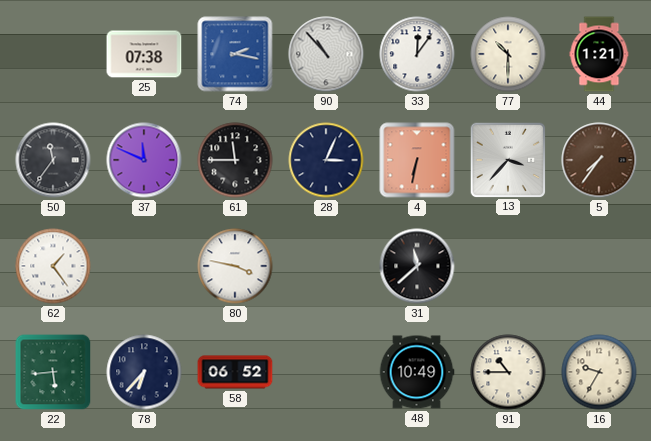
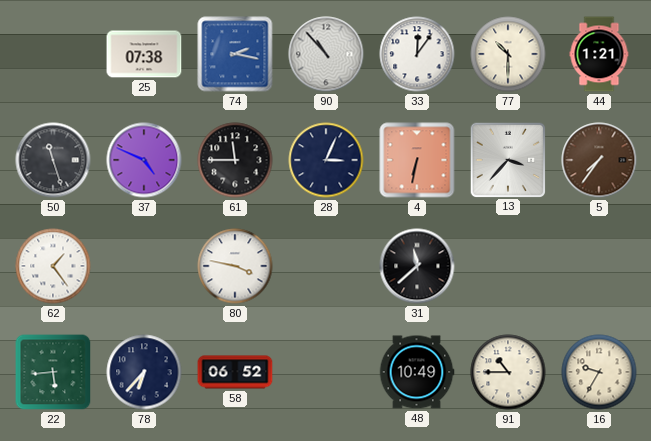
50: 11:36 -> 11:27
37: 11:49 -> 4:49
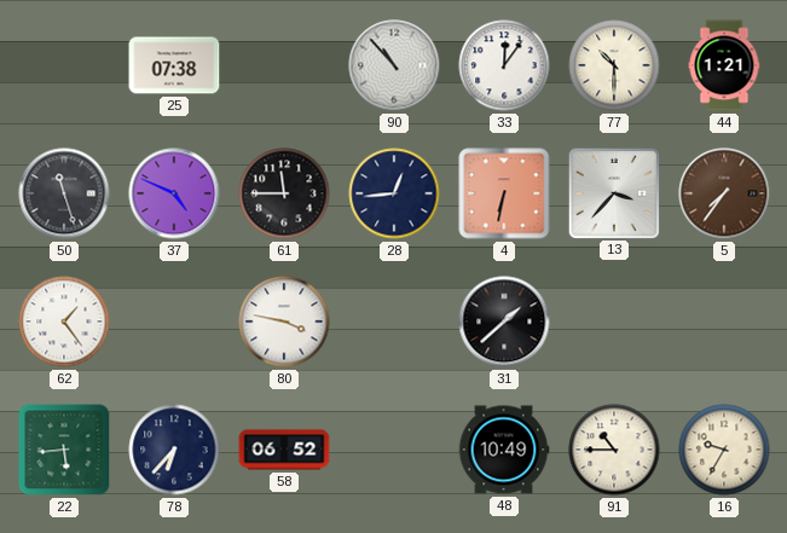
74: 2:17 -> none
28: 3:04 -> 12:44
31: 11:38 -> 1:38
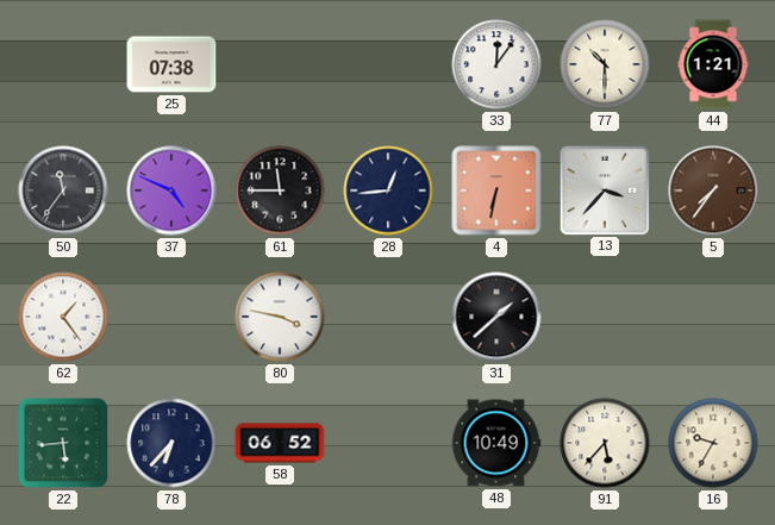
90: 10:53 -> none
50: 11:27 -> 11:36
91: 10:45 -> 5:37
